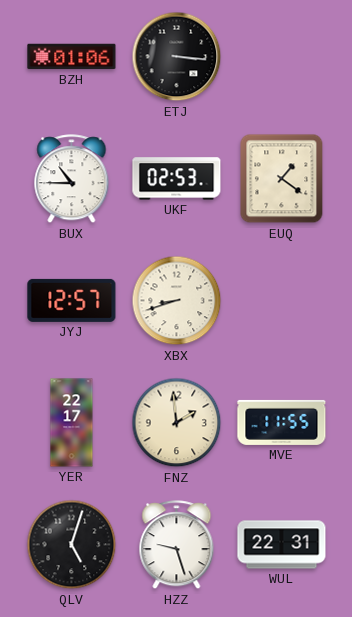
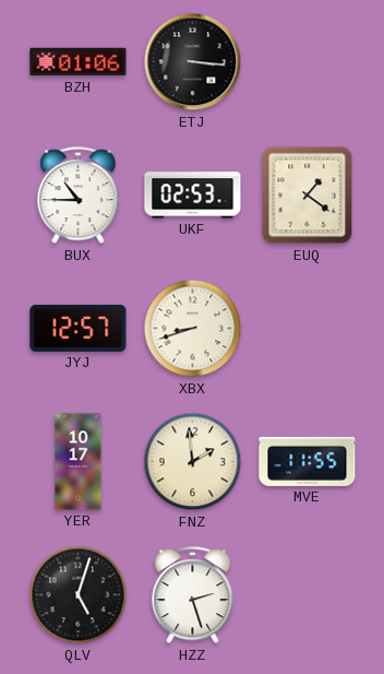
YER: 22:17 -> 10:17
HZZ: 9:27 -> 2:27
WUL: 22:31 -> none
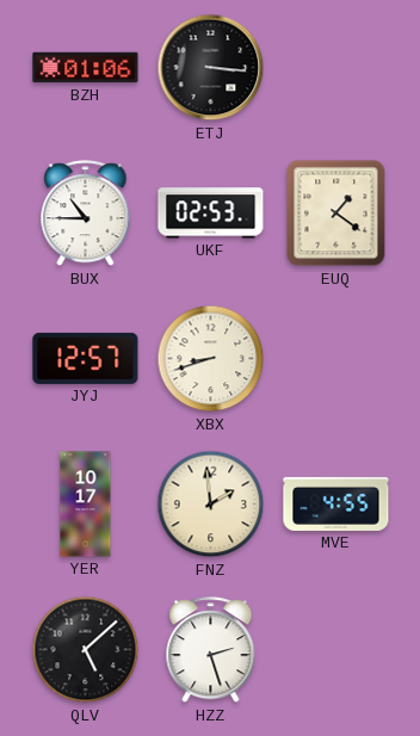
MVE: 11:55 -> 4:55
QLV: 5:03 -> 5:08
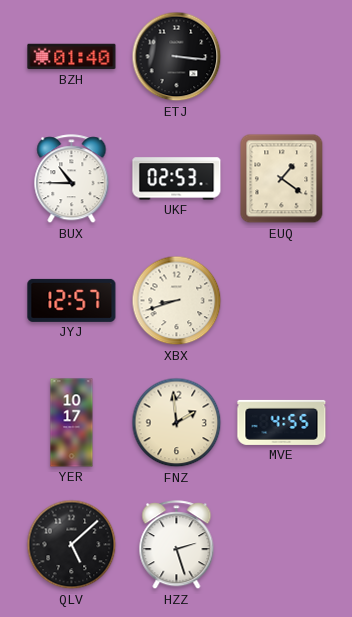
BZH: 01:06 -> 01:40
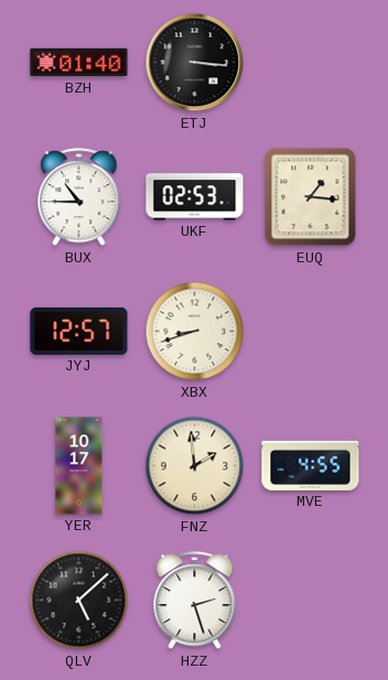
EUQ: 1:21 -> 1:16
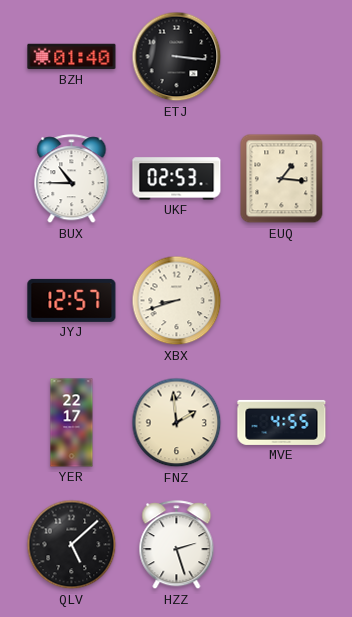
YER: 10:17 -> 22:17
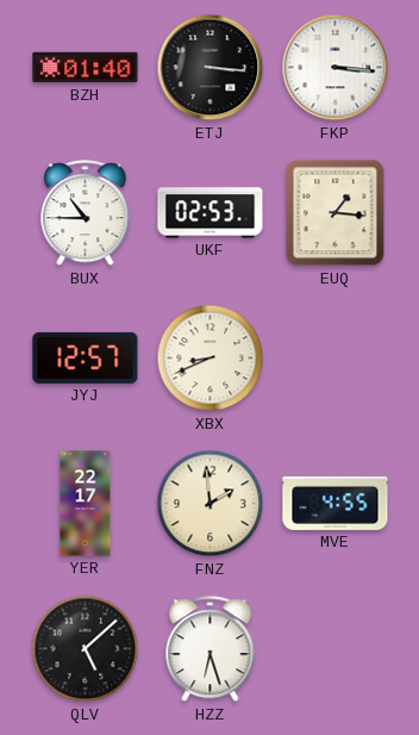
FKP: none -> 3:16
XBX: 8:42 -> 8:41
HZZ: 2:27 -> 6:27
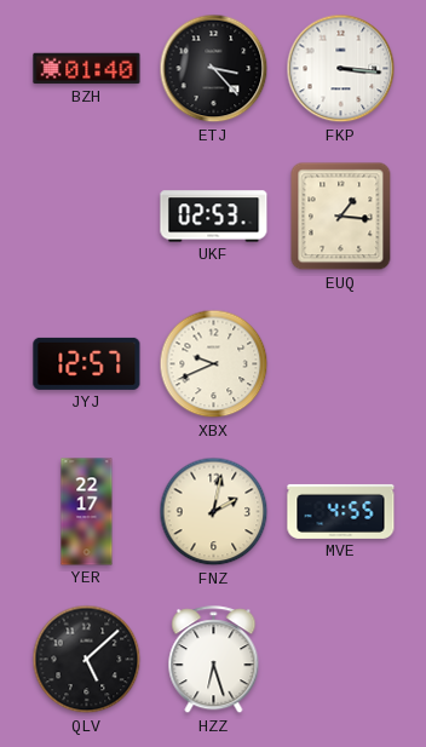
ETJ: 3:16 -> 3:23
BUX: 10:45 -> none
XBX: 8:41 -> 9:41
FNZ: 1:59 -> 2:02
